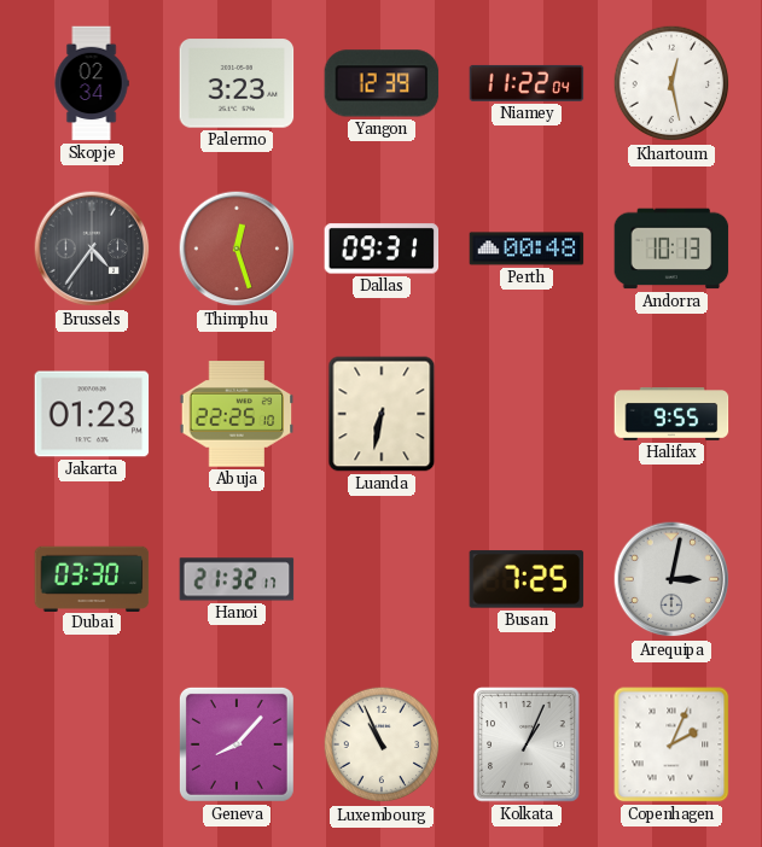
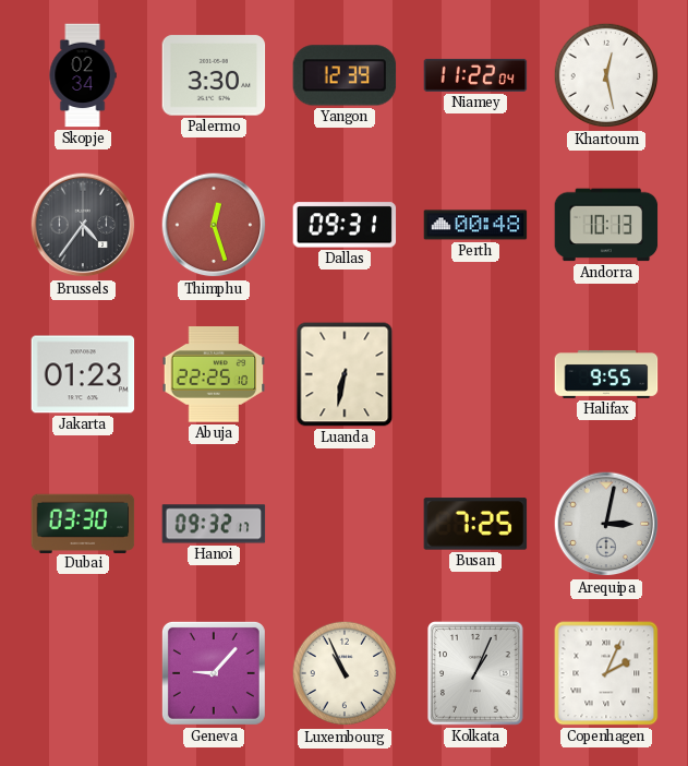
Palermo: 3:23 -> 3:30
Hanoi: 21:32 -> 09:32
Geneva: 8:07 -> 9:07
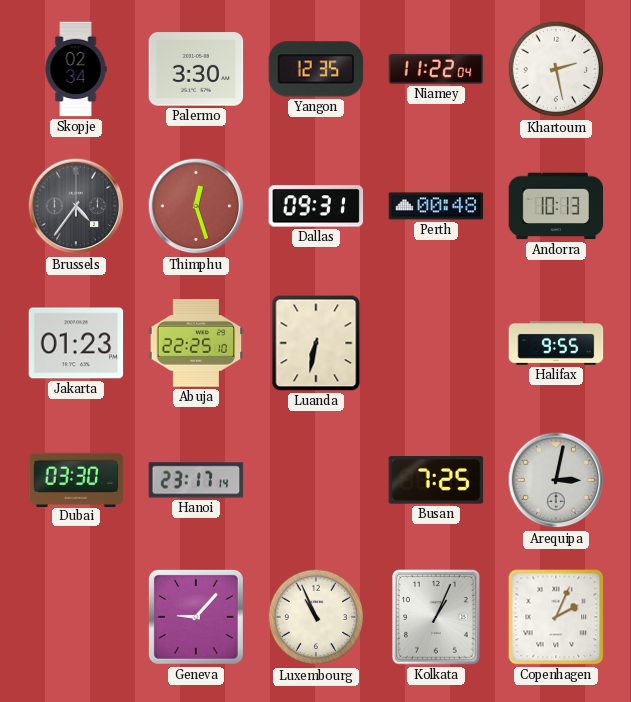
Yangon: 12:39 -> 12:35
Khartoum: 12:28 -> 2:28
Hanoi: 09:32 -> 23:17
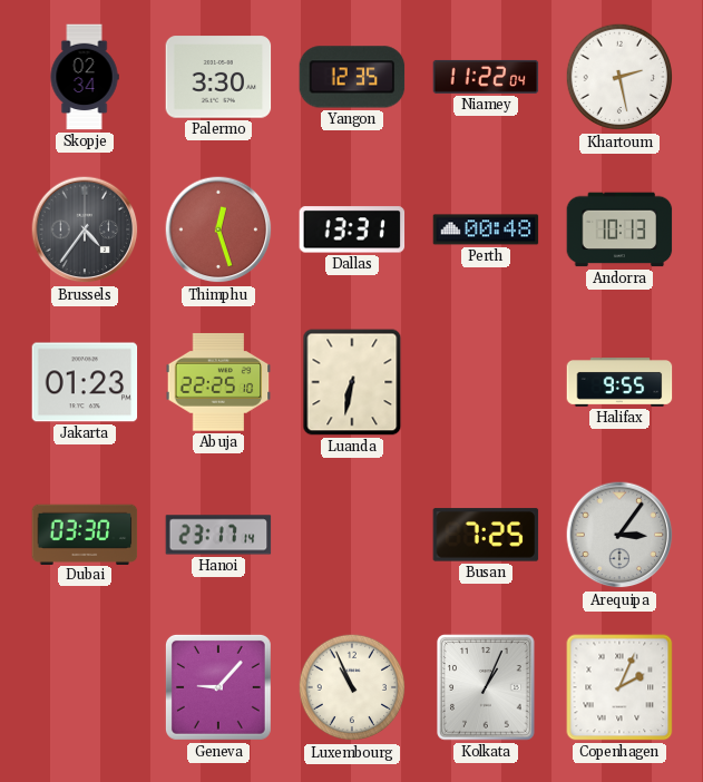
Dallas: 09:31 -> 13:31
Arequipa: 3:02 -> 3:06
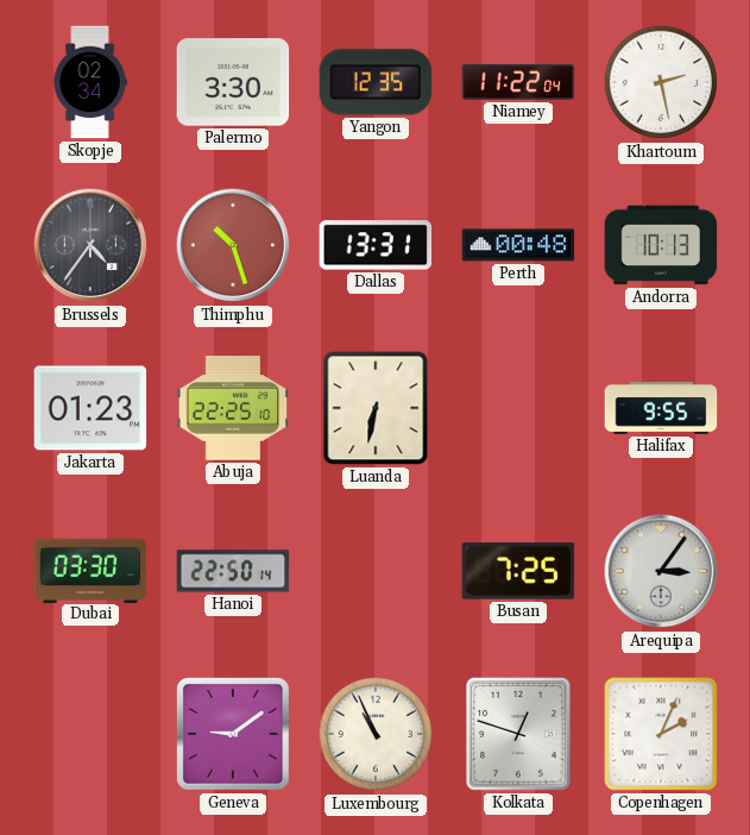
Thimphu: 12:27 -> 10:27
Hanoi: 23:17 -> 22:50
Geneva: 9:07 -> 9:09
Kolkata: 1:04 -> 12:48
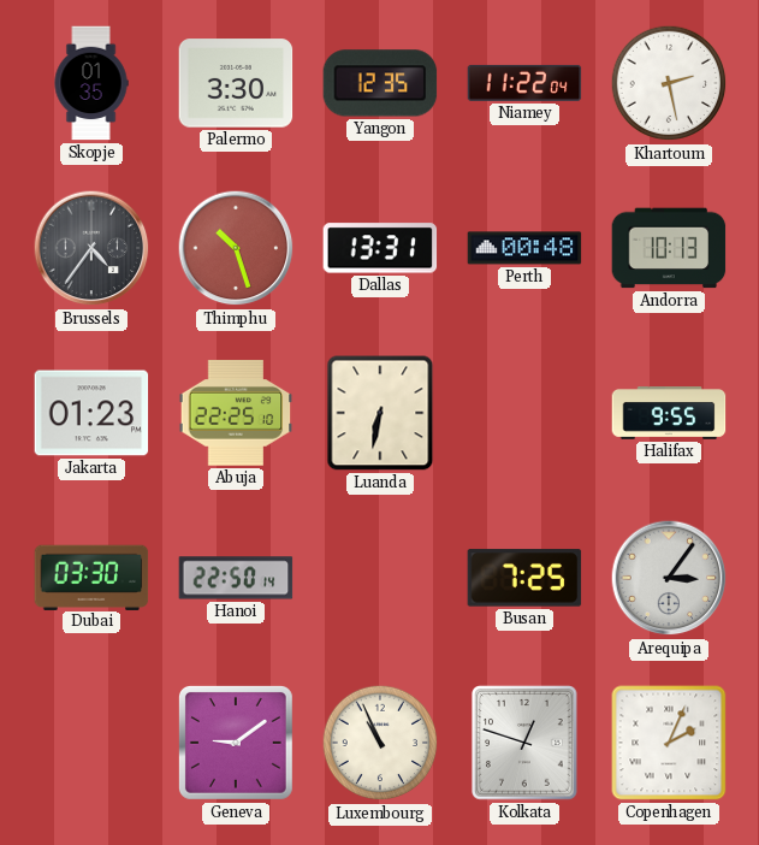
Skopje: 02:34 -> 01:35
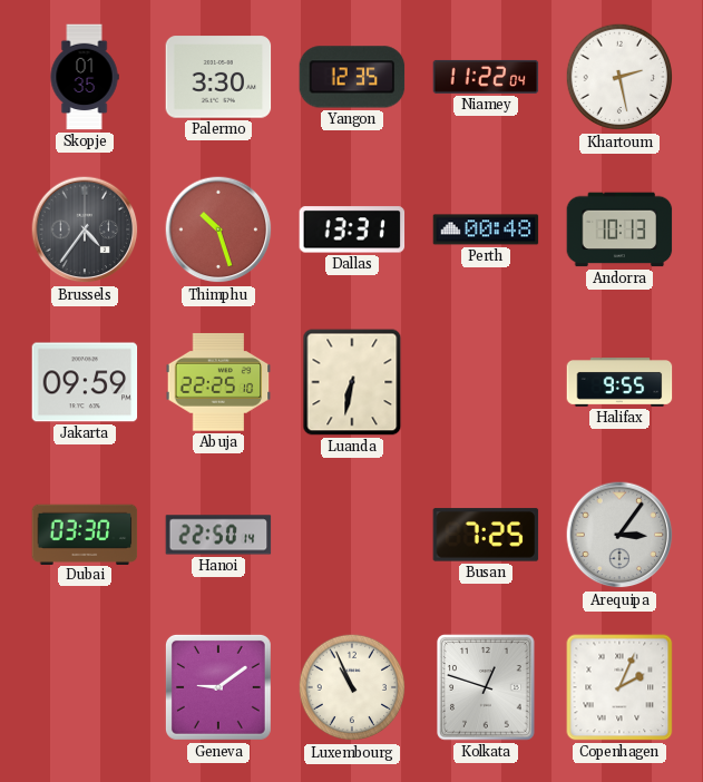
Jakarta: 01:23 -> 09:59
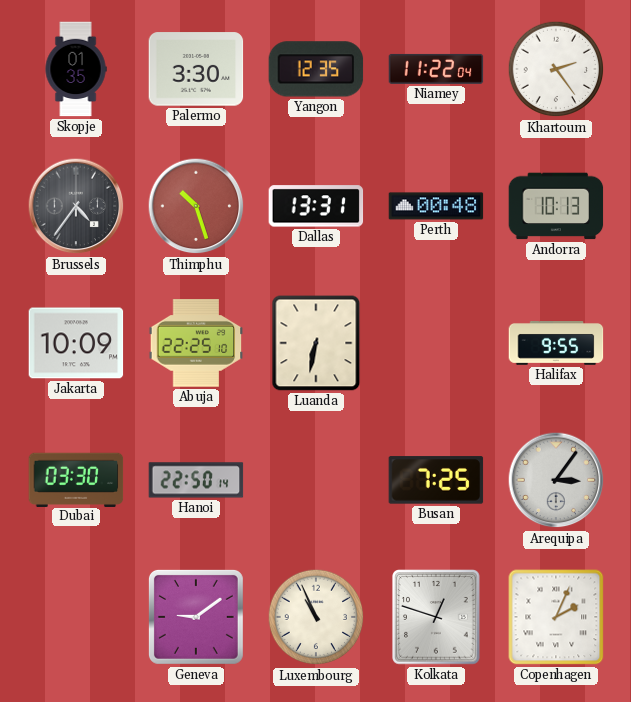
Khartoum: 2:28 -> 2:24
Jakarta: 09:59 -> 10:09
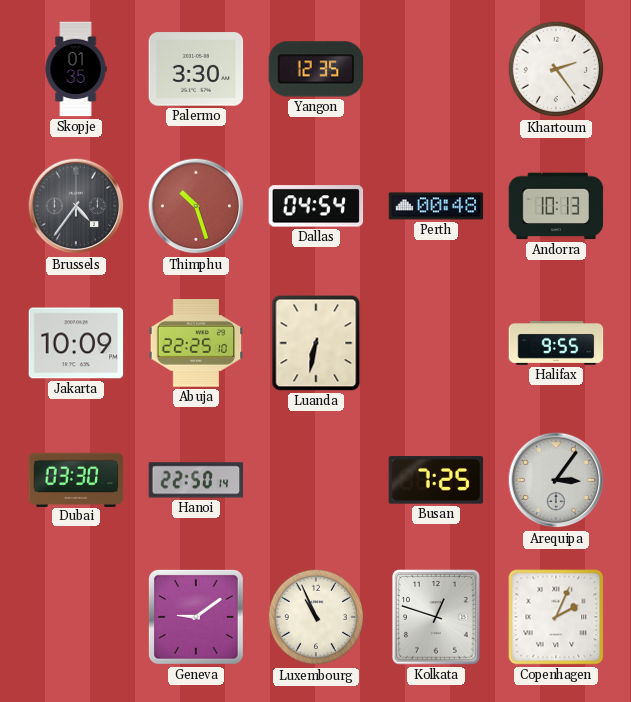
Niamey: 11:22 -> none
Dallas: 13:31 -> 04:54
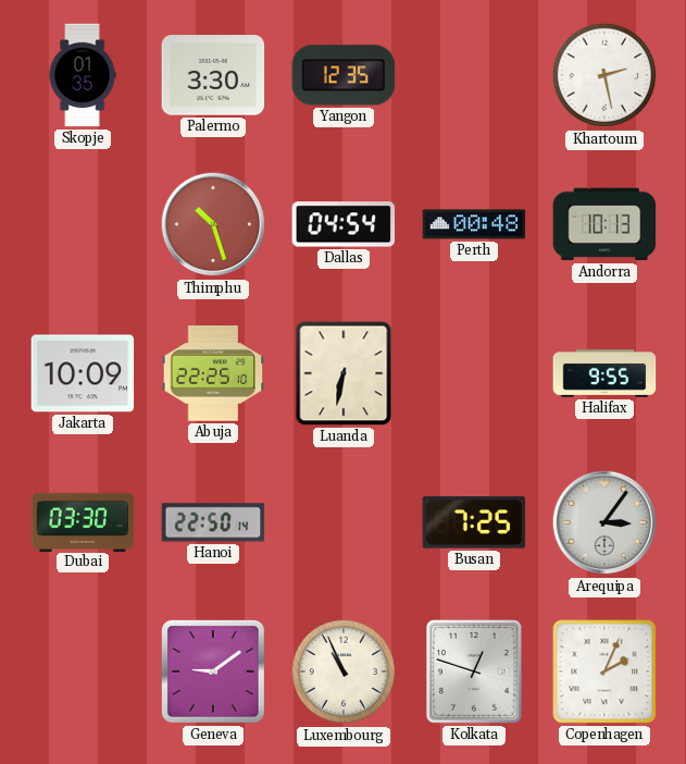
Khartoum: 2:24 -> 2:28
Brussels: 4:36 -> none
